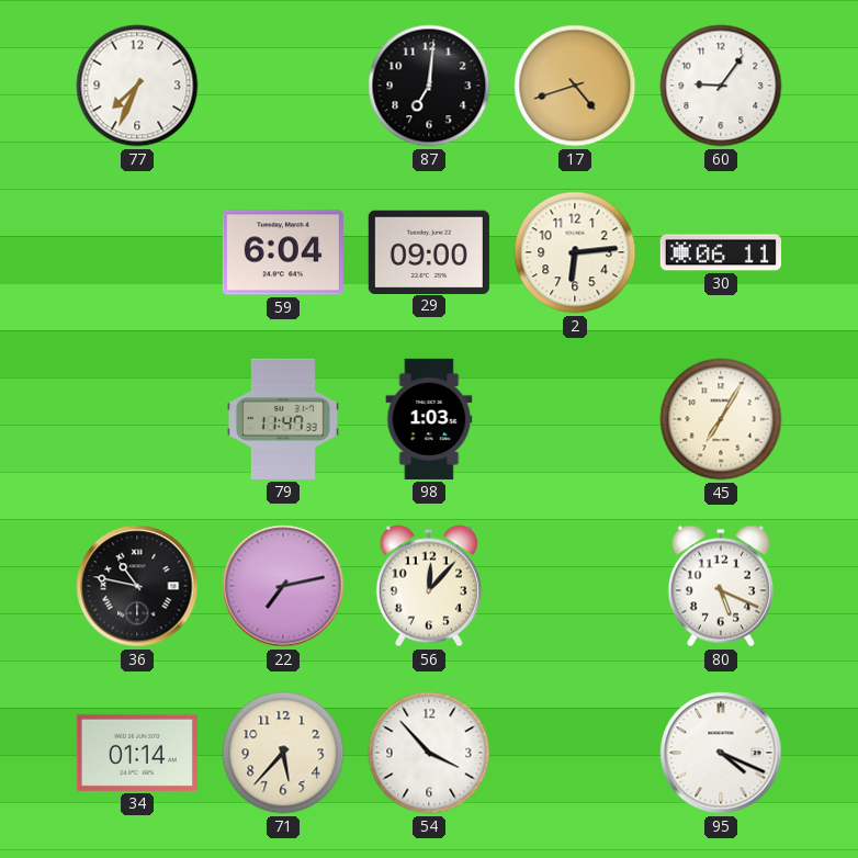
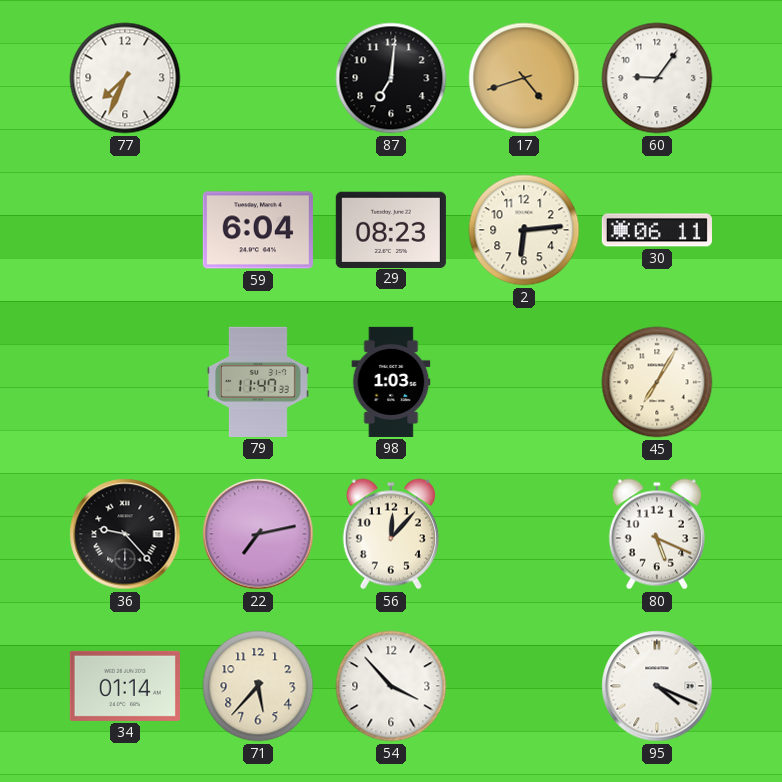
29: 09:00 -> 08:23
36: 10:47 -> 9:23
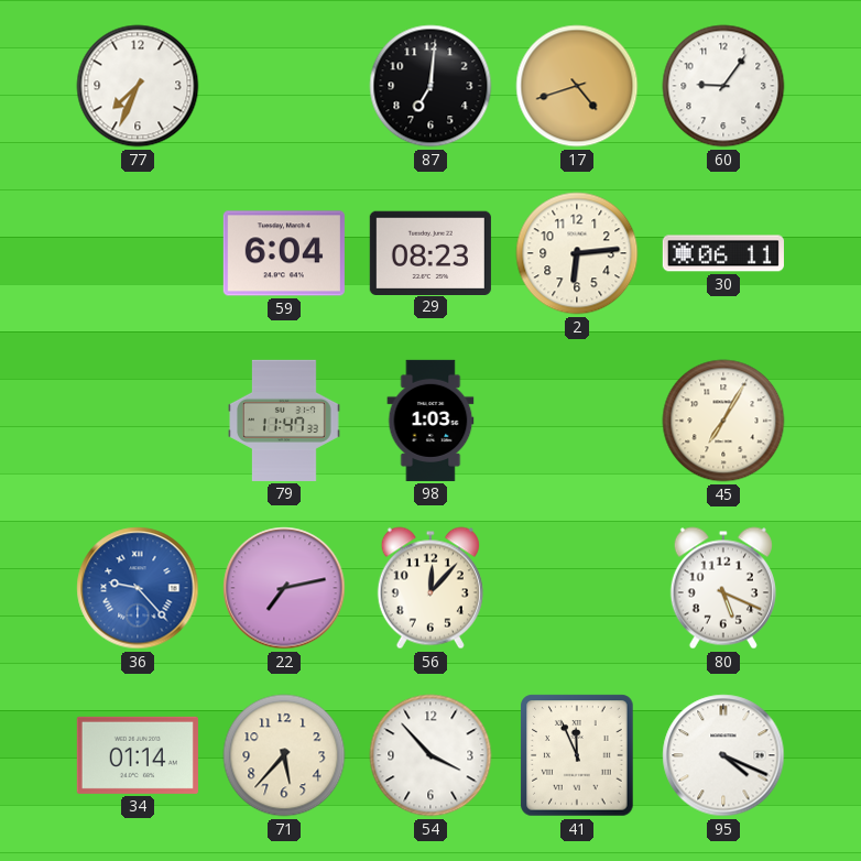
36 dial: black -> blue
41: none -> 11:56
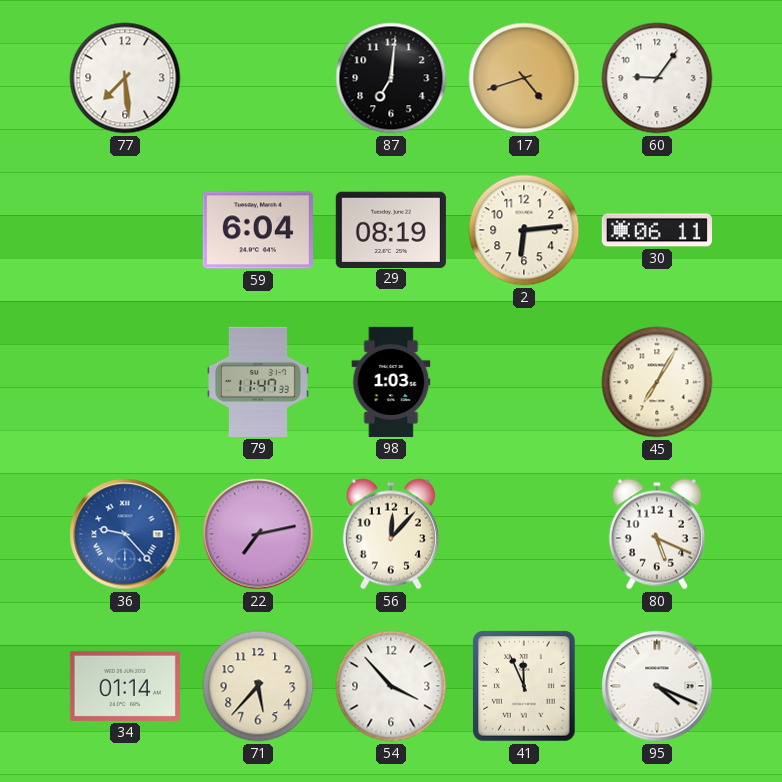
77: 7:34 -> 7:29
29: 08:23 -> 08:19
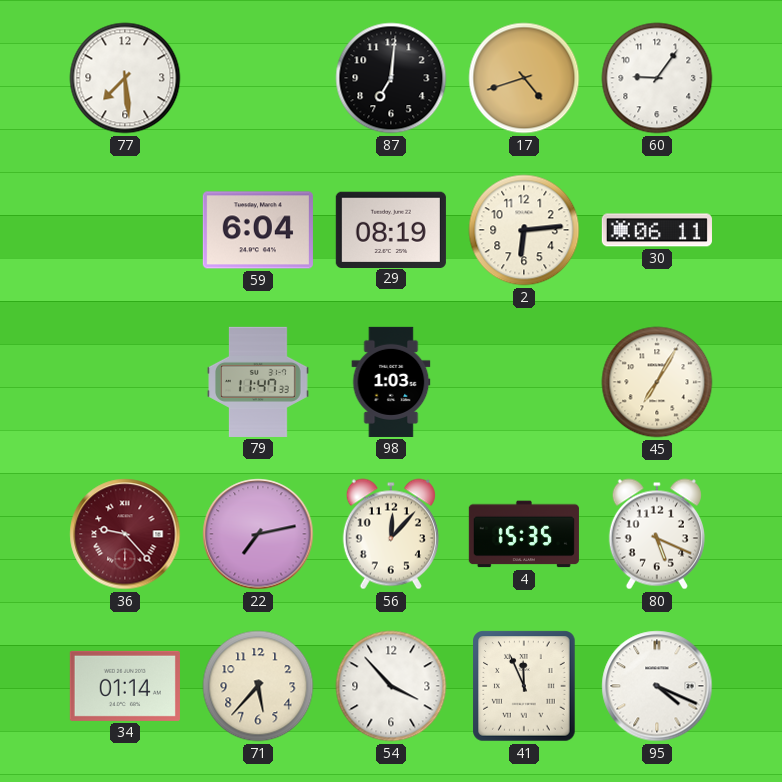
36 dial: blue -> burgundy
4: none -> 15:35
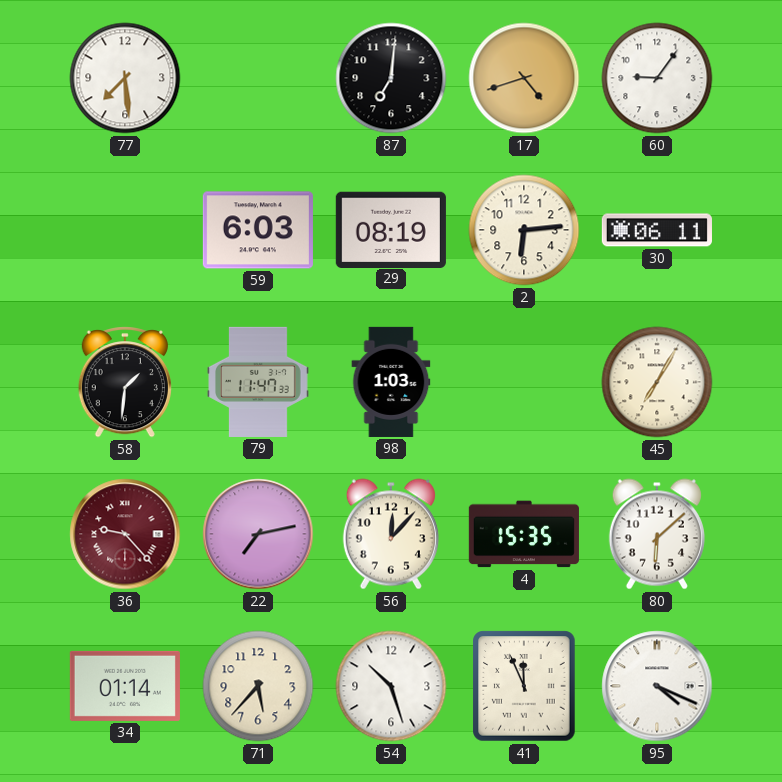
59: 6:04 -> 6:03
58: none -> 1:31
80: 5:19 -> 6:08
54: 3:53 -> 10:27
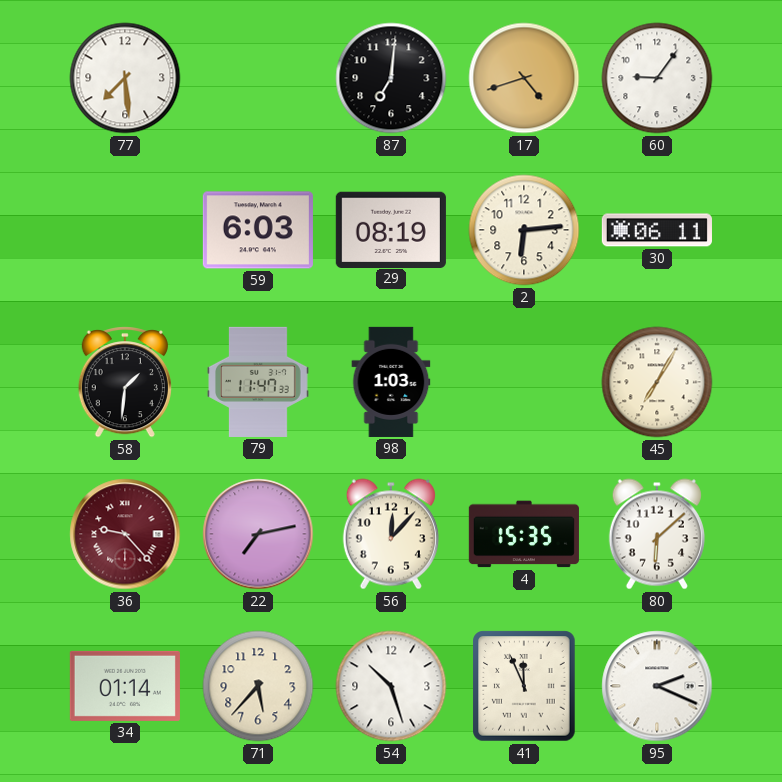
95: 4:19 -> 2:19
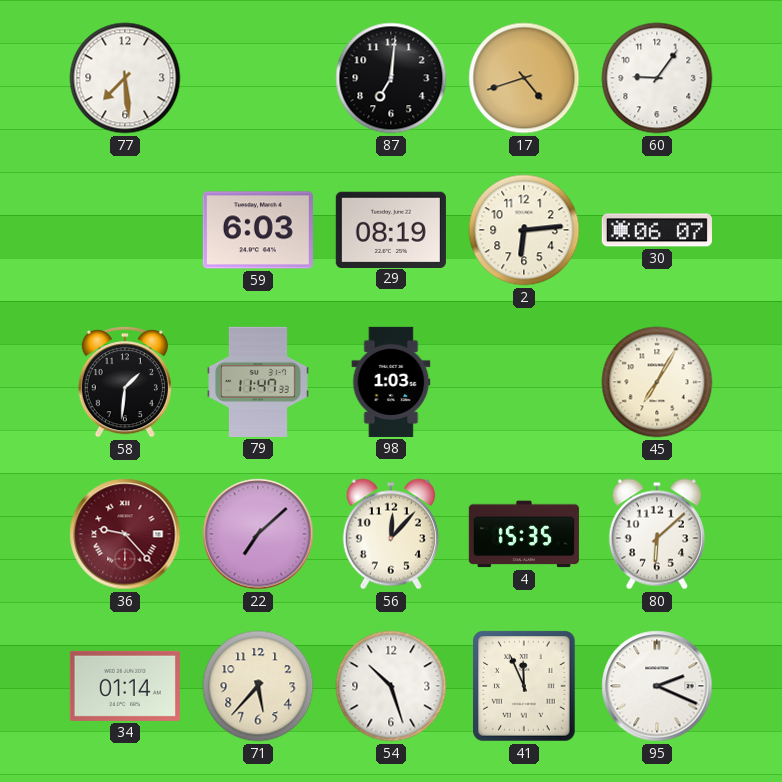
30: 06:11 -> 06:07
22: 7:13 -> 7:08
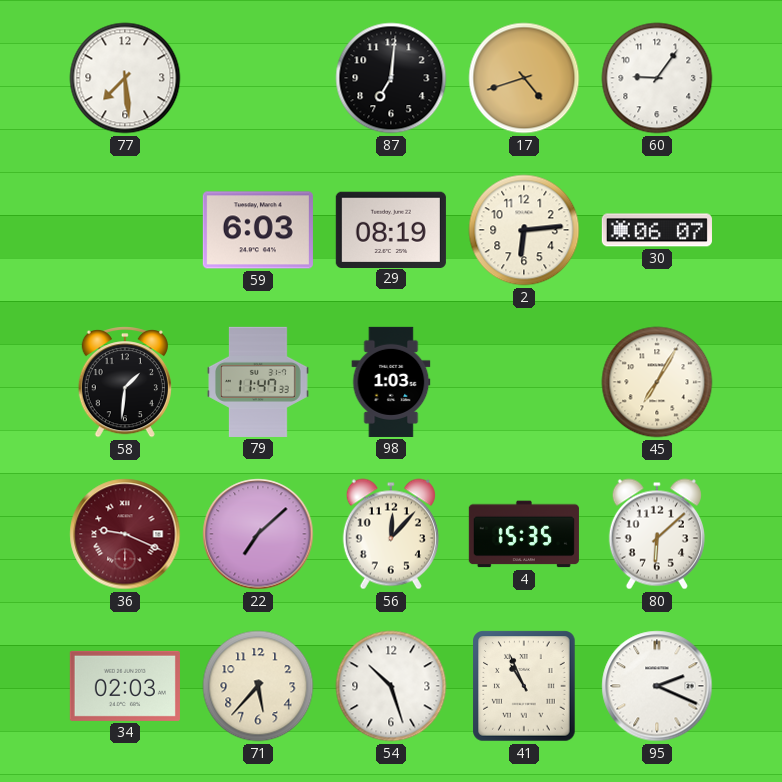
36: 9:23 -> 9:19
34: 01:14 -> 02:03
41: 11:56 -> 10:56
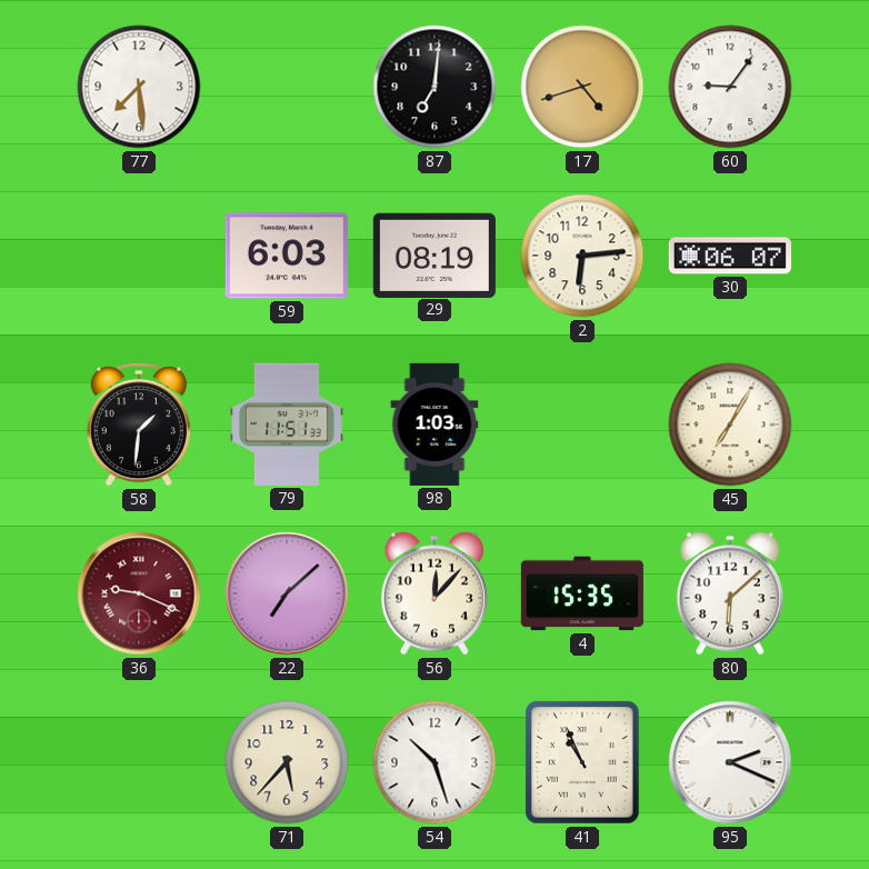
79: 11:47 -> 11:51
34: 02:03 -> none
